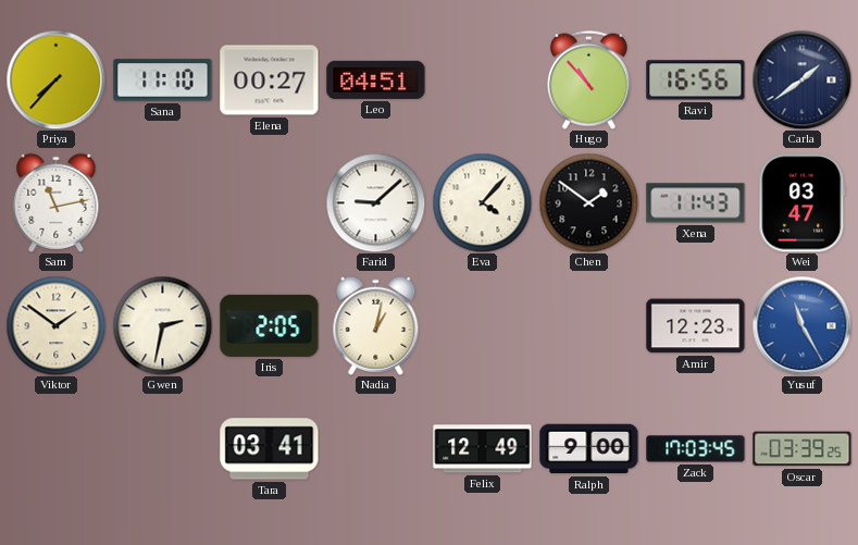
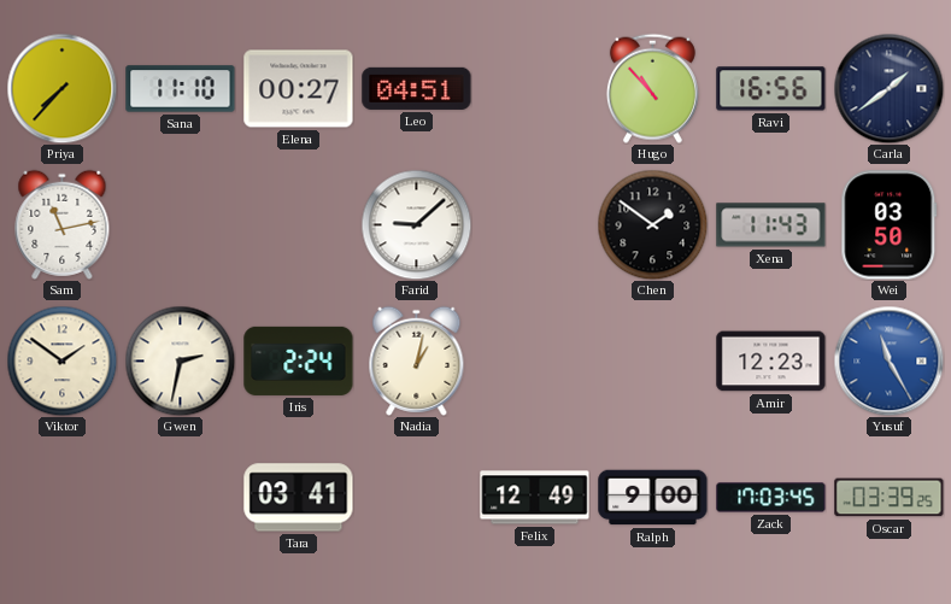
Eva: 4:07 -> none
Wei: 03:47 -> 03:50
Iris: 2:05 -> 2:24
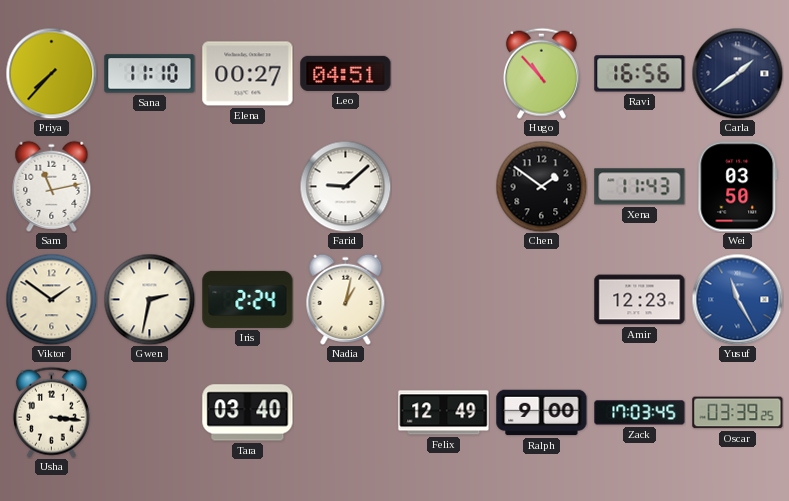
Usha: none -> 3:16
Tara: 03:41 -> 03:40
